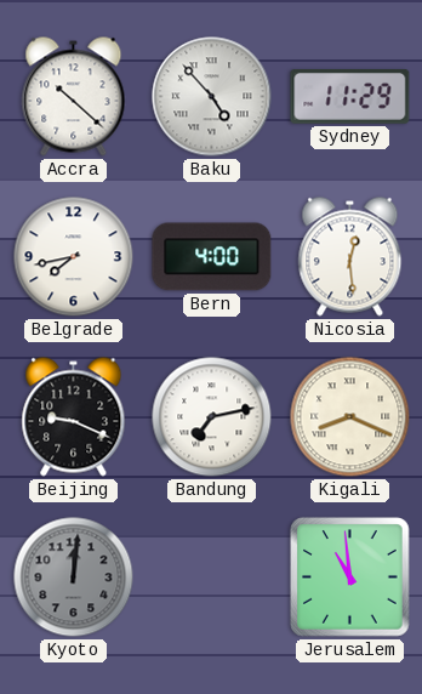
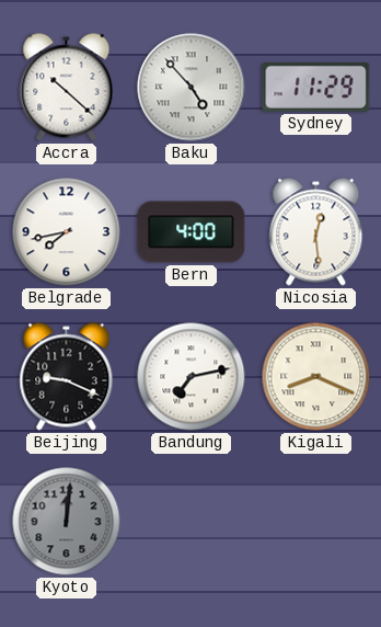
Jerusalem: 10:59 -> none
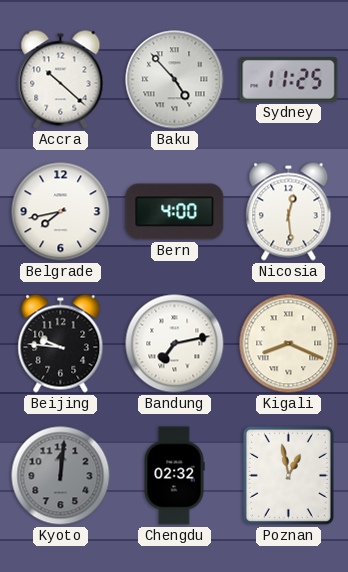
Sydney: 11:29 -> 11:25
Beijing: 9:19 -> 9:46
Chengdu: none -> 02:32
Poznan: none -> 12:58
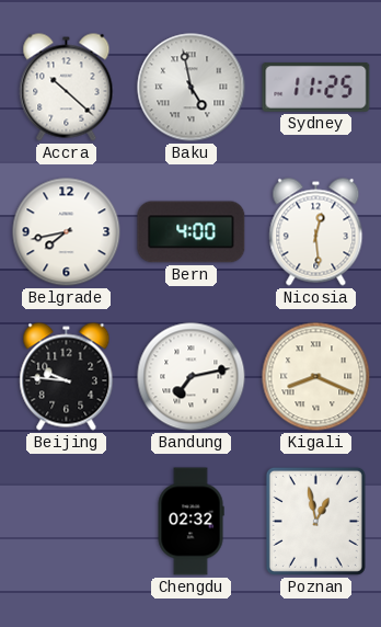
Baku: 4:53 -> 4:58
Kyoto: 12:01 -> none
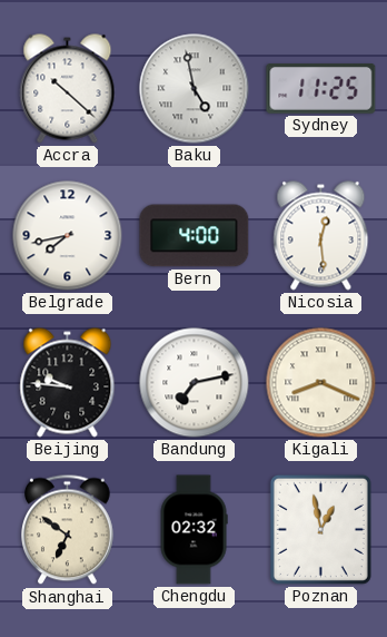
Shanghai: none -> 6:51
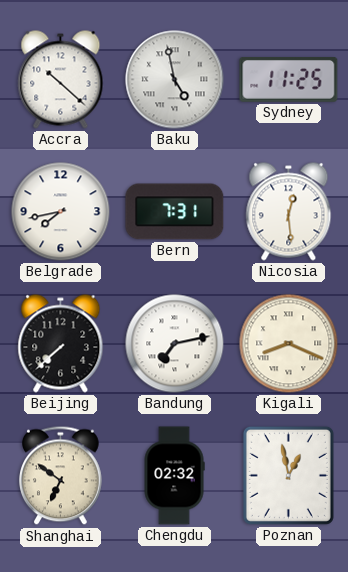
Bern: 4:00 -> 7:31
Beijing: 9:46 -> 7:38
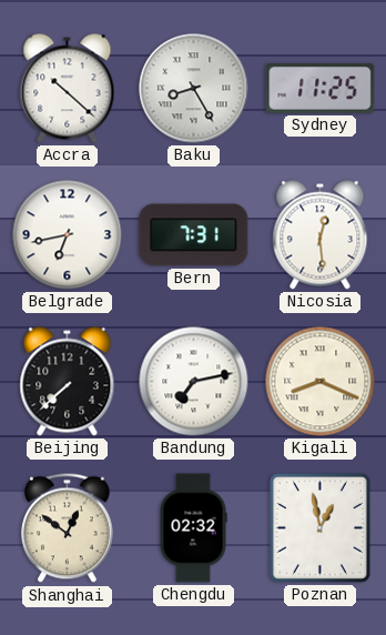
Baku: 4:58 -> 8:25
Belgrade: 7:43 -> 6:43
Shanghai: 6:51 -> 12:51
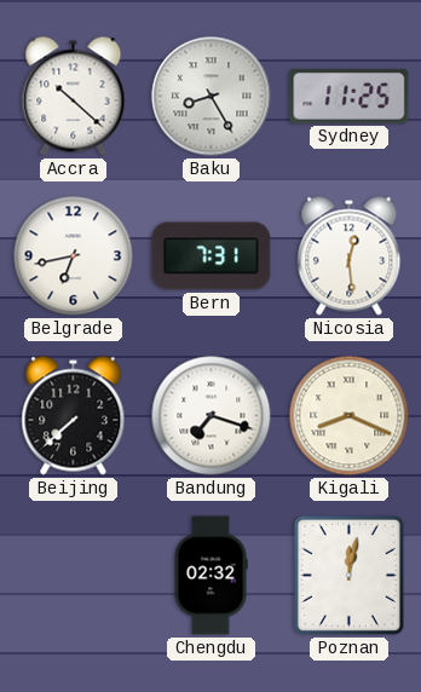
Bandung: 7:13 -> 7:18
Shanghai: 12:51 -> none
Poznan: 12:58 -> 12:02
